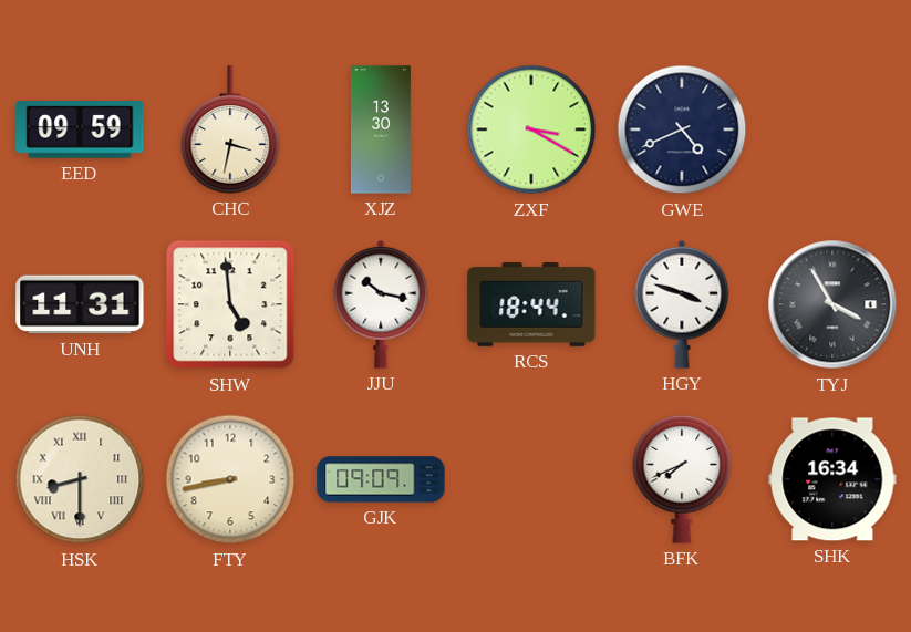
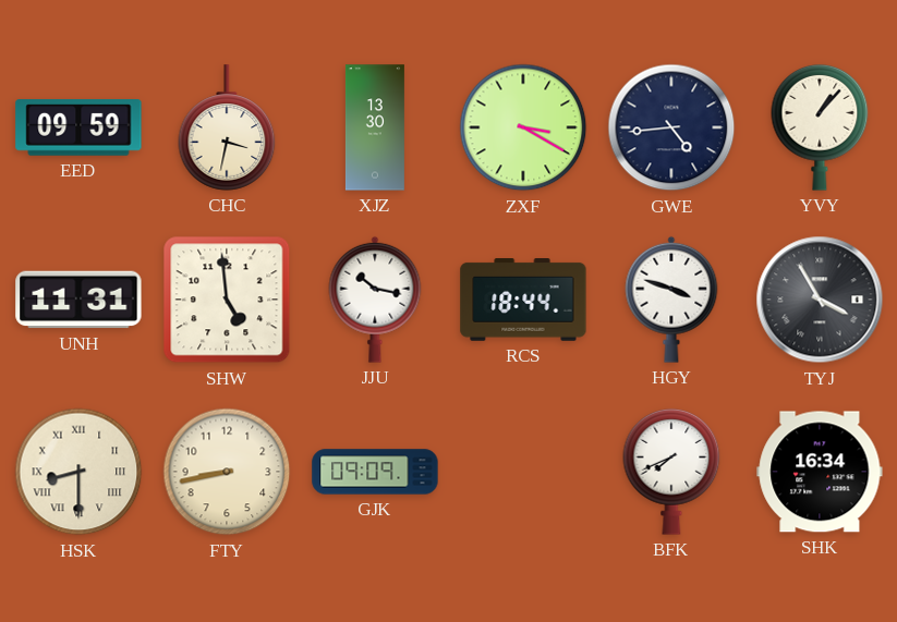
GWE: 4:41 -> 4:44
YVY: none -> 1:07
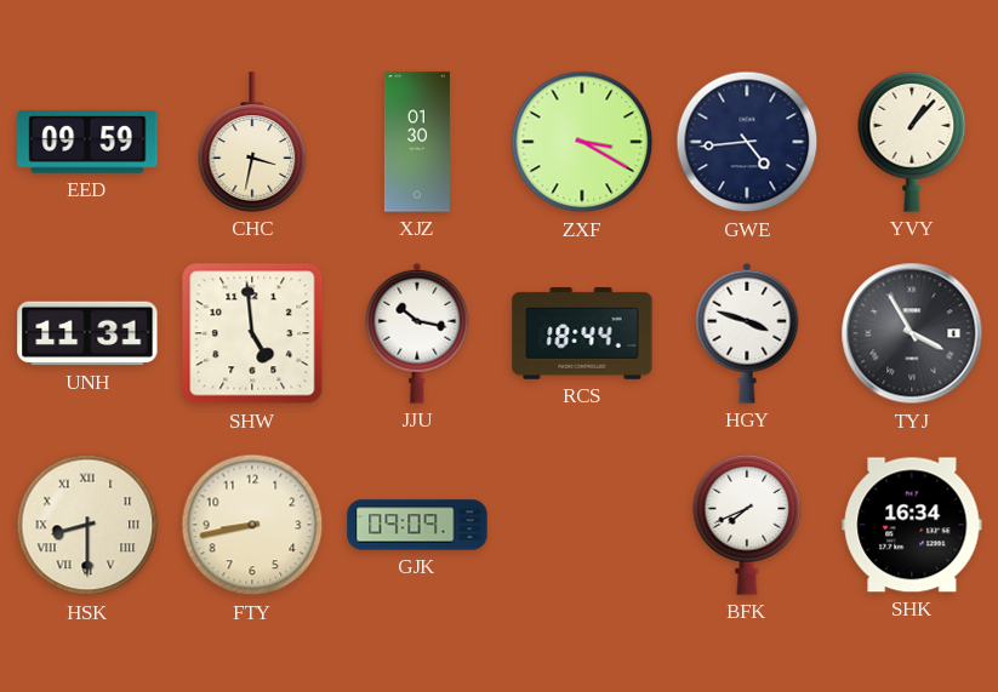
XJZ: 13:30 -> 01:30
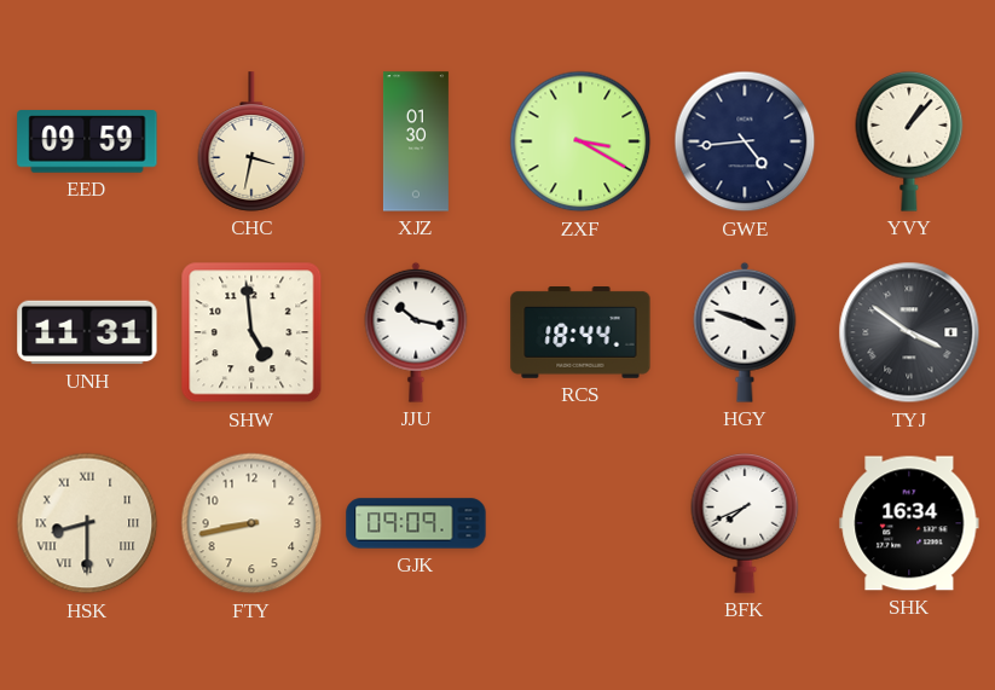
TYJ: 3:55 -> 3:51
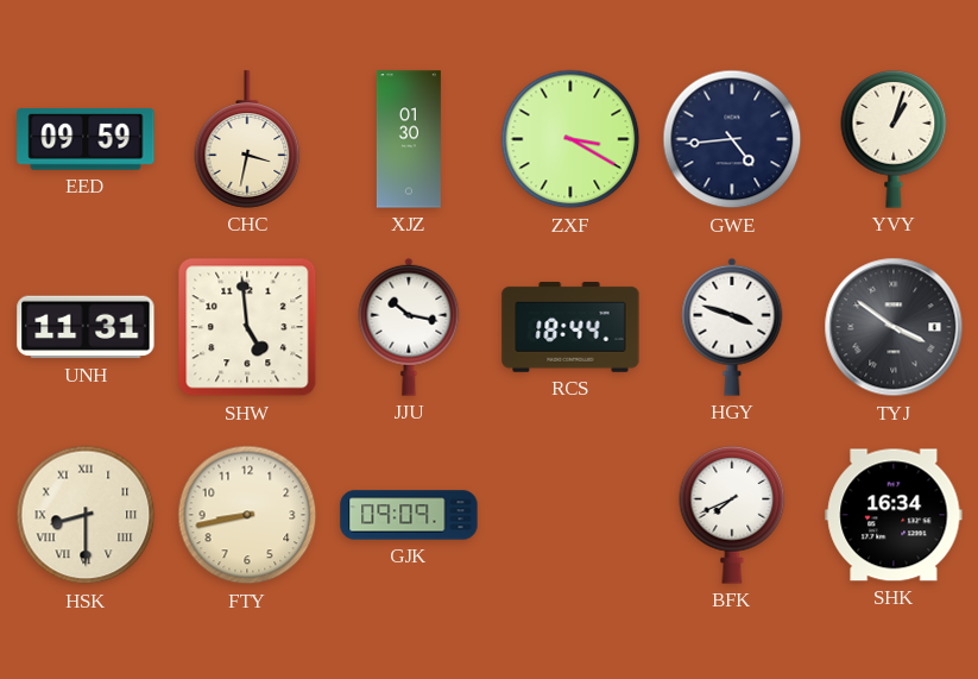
YVY: 1:07 -> 1:03
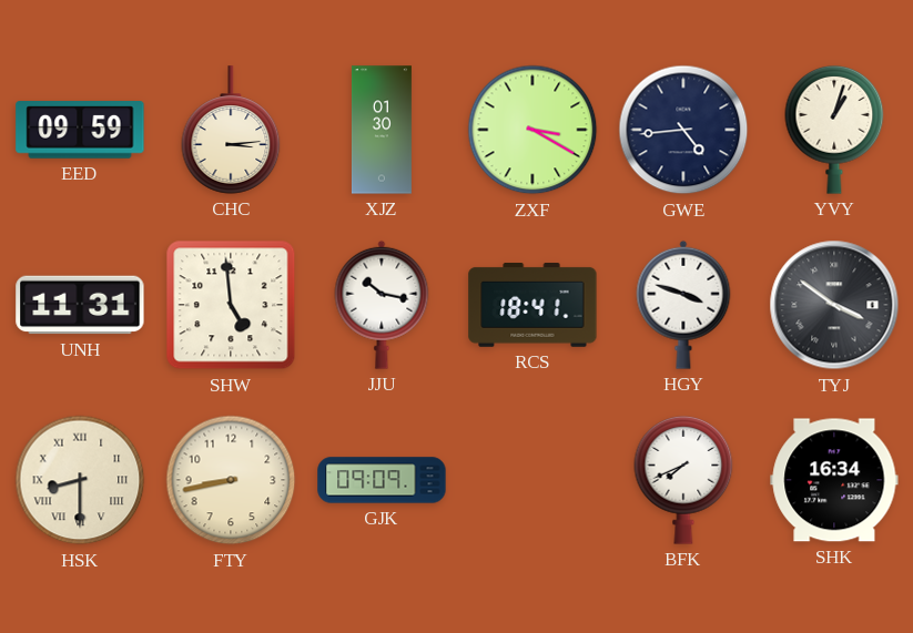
CHC: 3:32 -> 3:14
RCS: 18:44 -> 18:41
